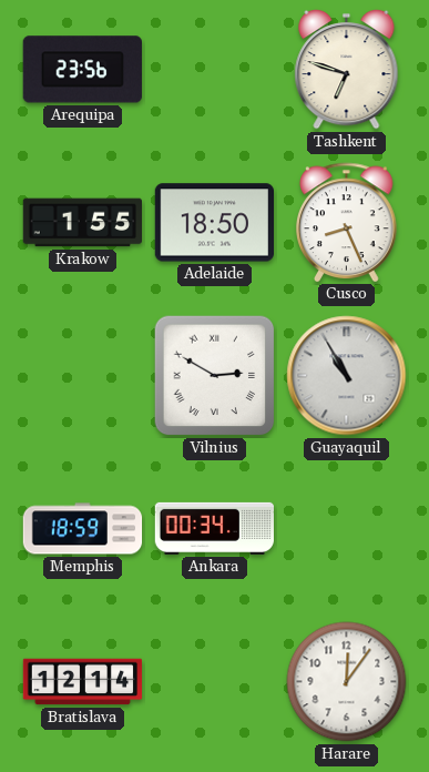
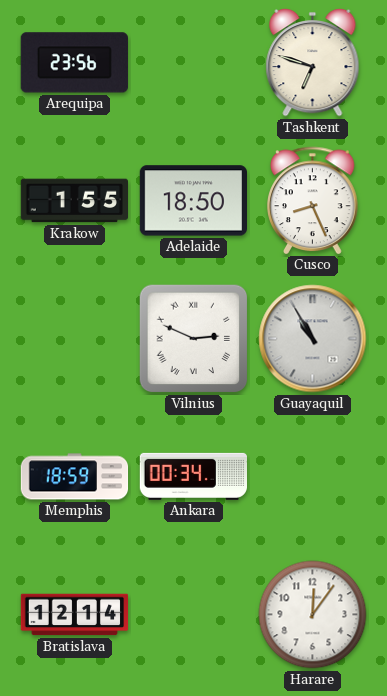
Vilnius: 2:50 -> 2:49
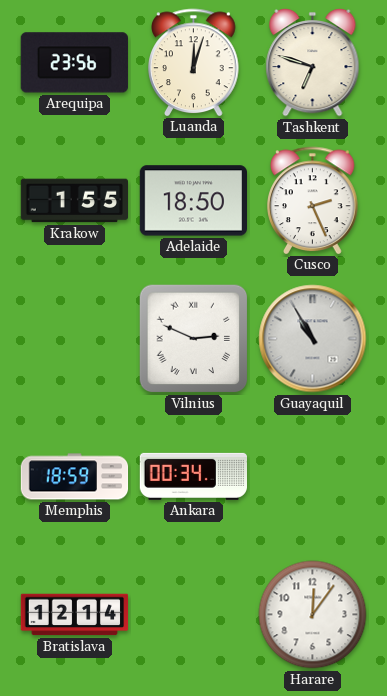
Luanda: none -> 12:03
Cusco: 8:26 -> 2:26
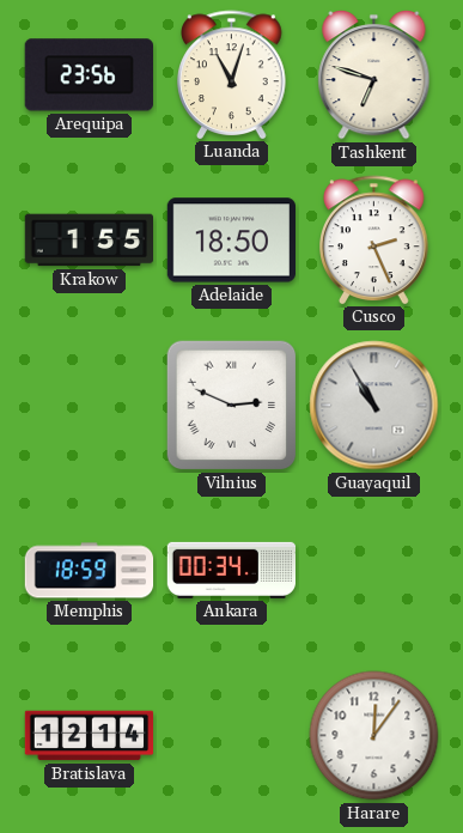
Luanda: 12:03 -> 11:03
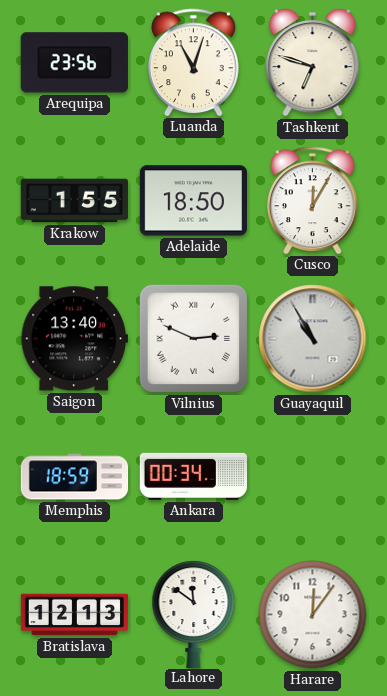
Cusco: 2:26 -> 12:05
Saigon: none -> 13:40
Bratislava: 12:14 -> 12:13
Lahore: none -> 11:51
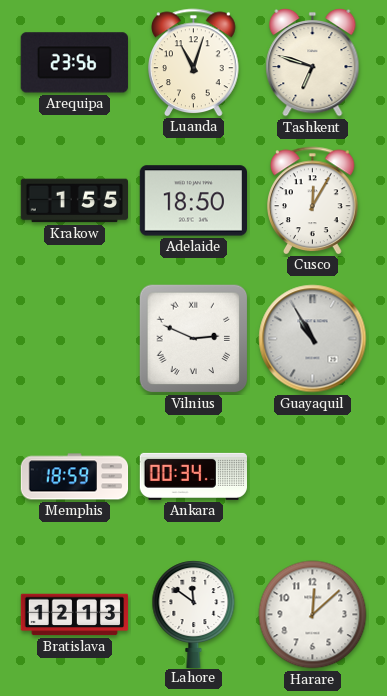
Saigon: 13:40 -> none
Harare: 12:06 -> 12:08
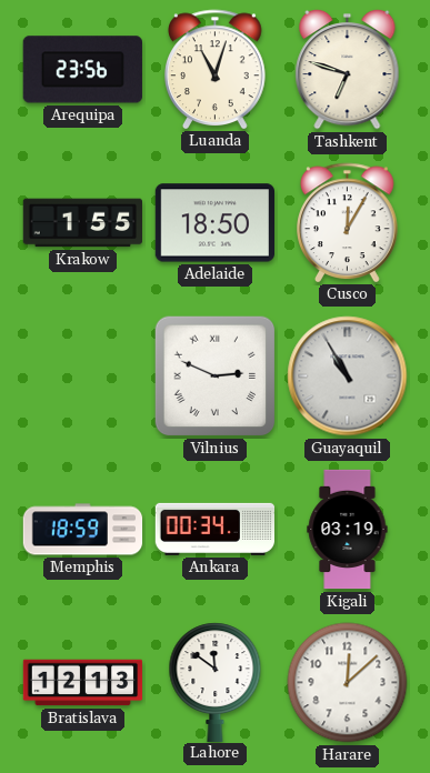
Kigali: none -> 03:19
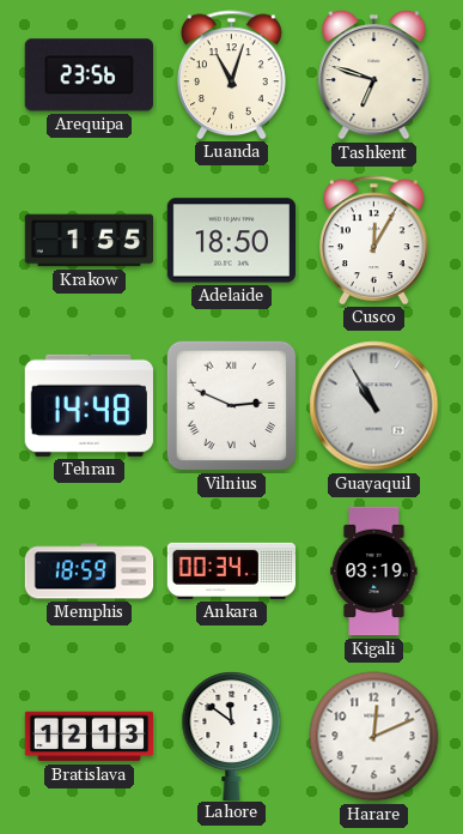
Tehran: none -> 14:48
Harare: 12:08 -> 12:11
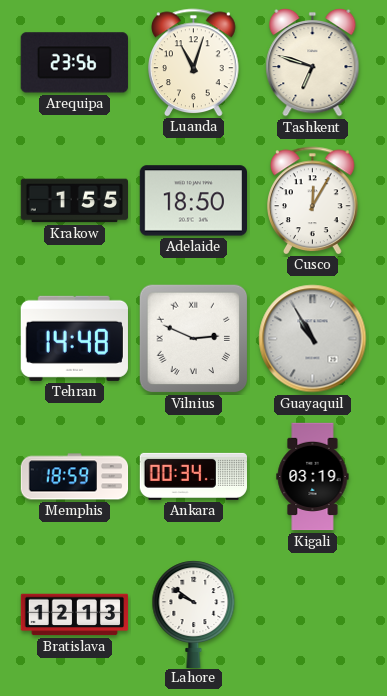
Lahore: 11:51 -> 9:51
Harare: 12:11 -> none
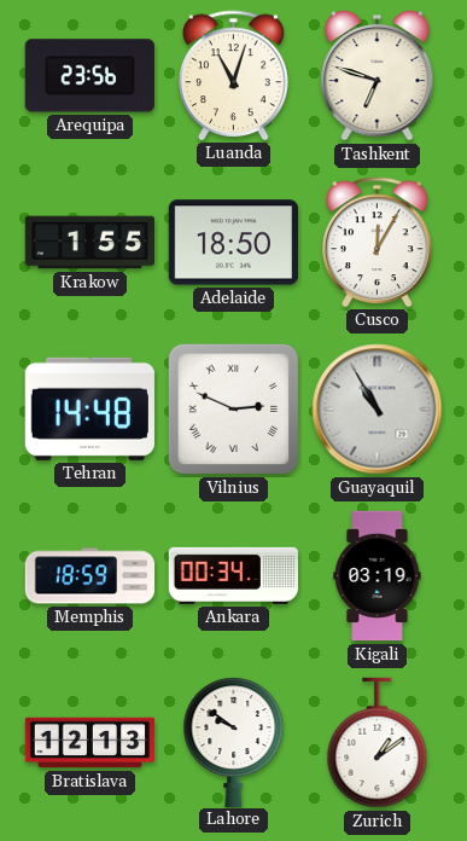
Zurich: none -> 1:09
